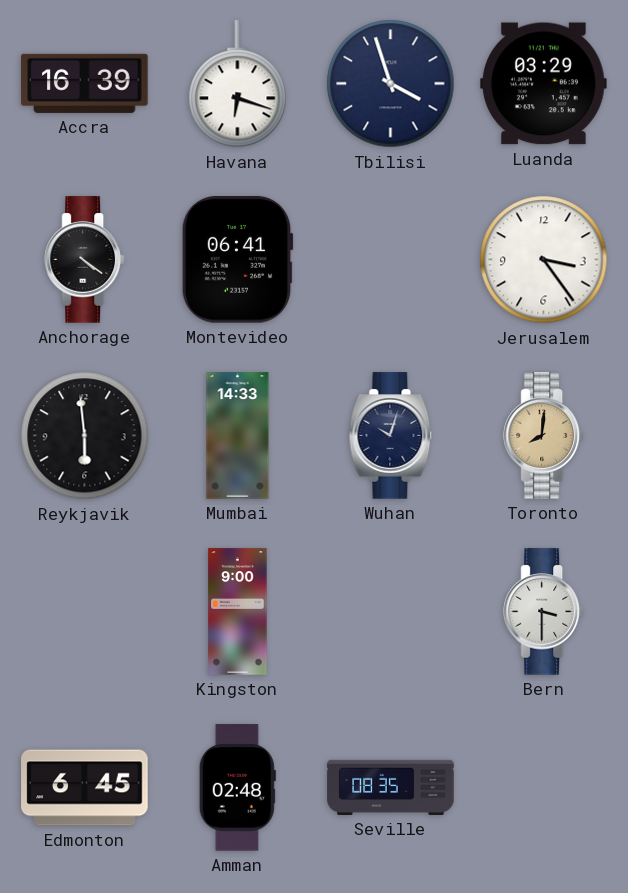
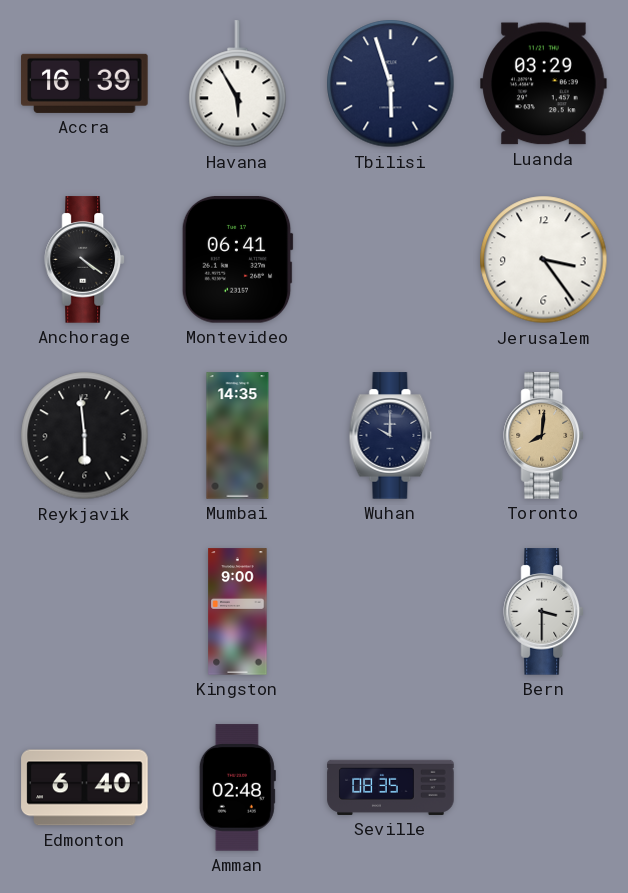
Havana: 6:18 -> 5:55
Tbilisi: 3:57 -> 5:57
Mumbai: 14:33 -> 14:35
Wuhan: 10:03 -> 10:00
Edmonton: 6:45 -> 6:40
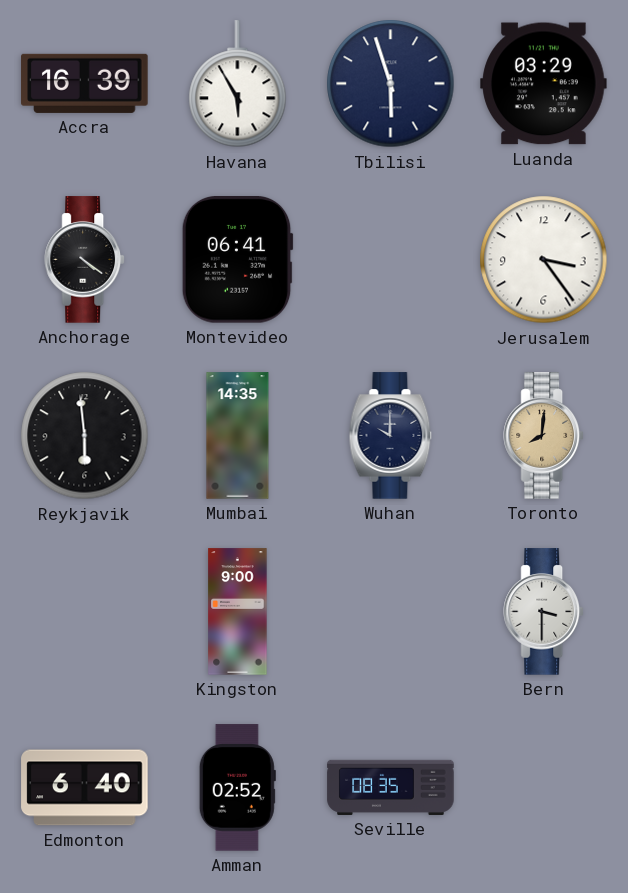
Amman: 02:48 -> 02:52
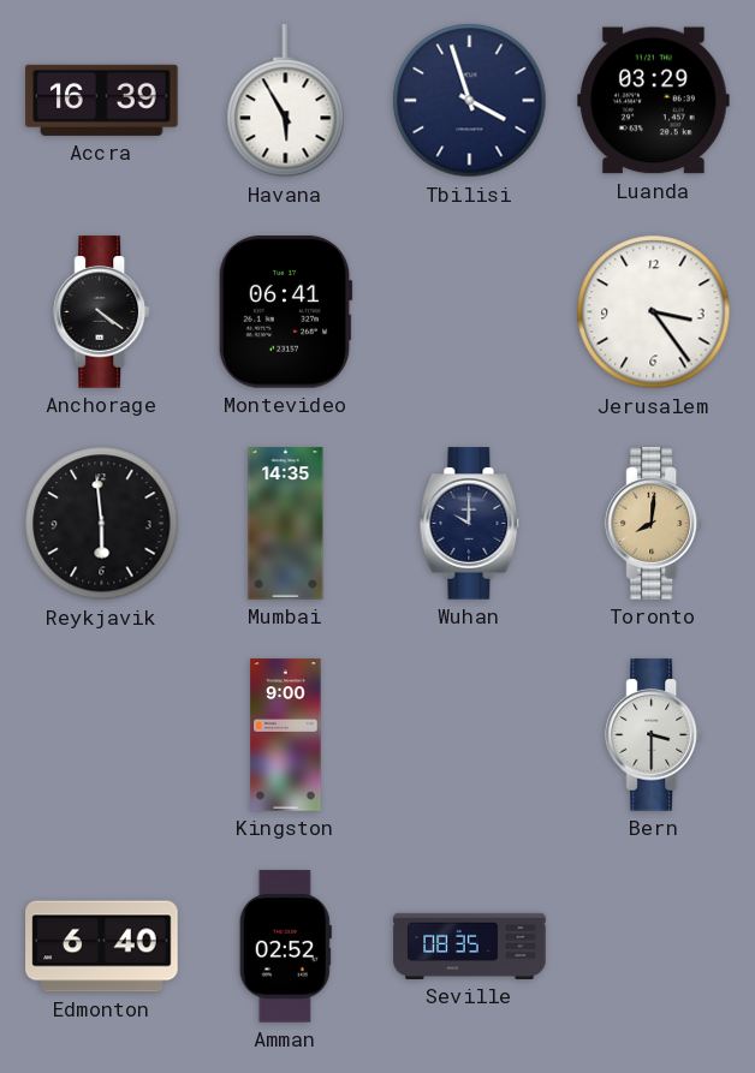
Tbilisi: 5:57 -> 3:57
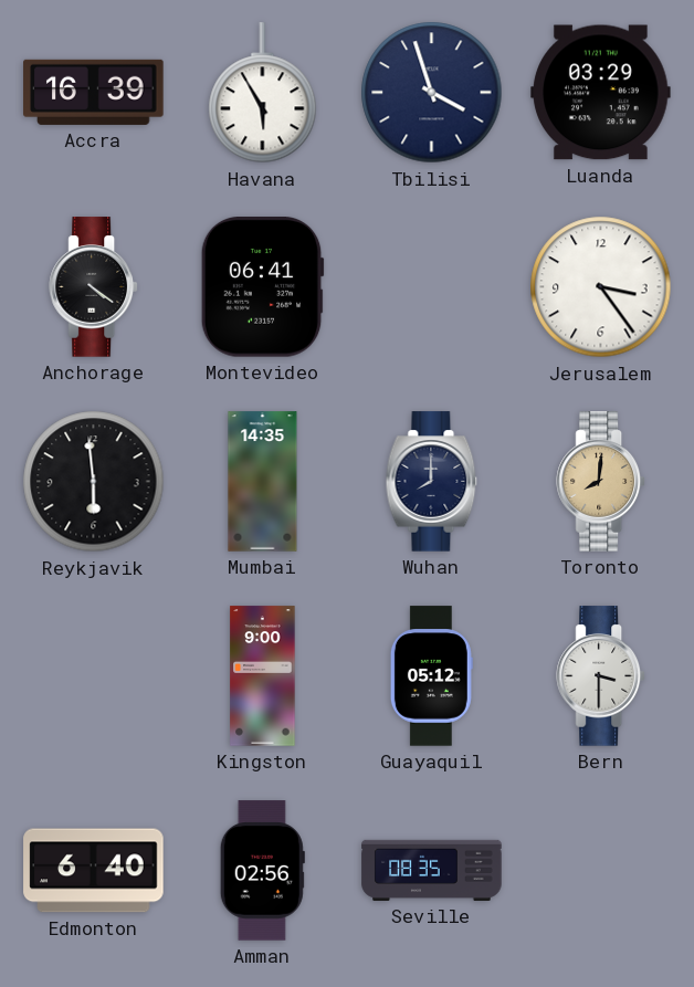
Wuhan: 10:00 -> 8:00
Guayaquil: none -> 05:12
Amman: 02:52 -> 02:56
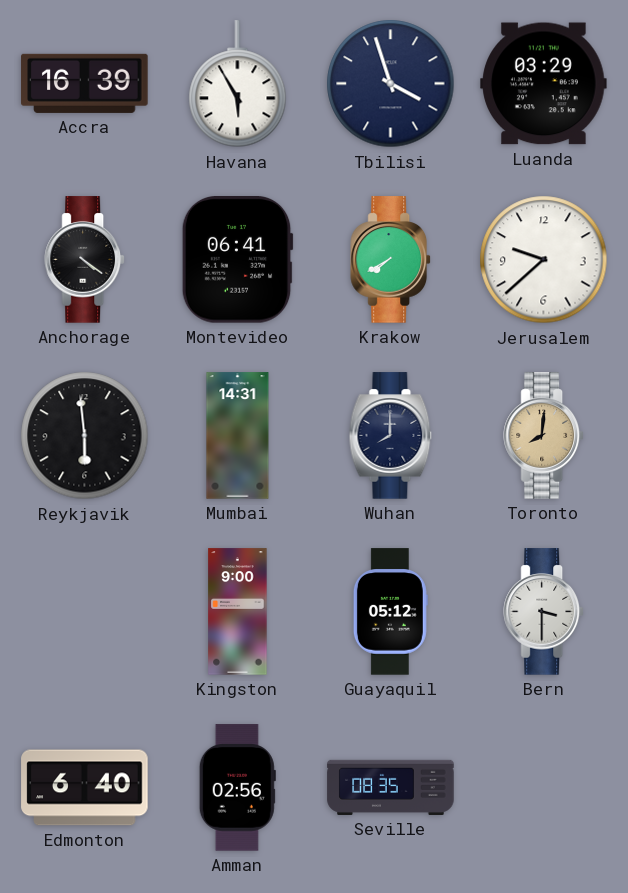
Krakow: none -> 7:40
Jerusalem: 3:24 -> 9:38
Mumbai: 14:35 -> 14:31
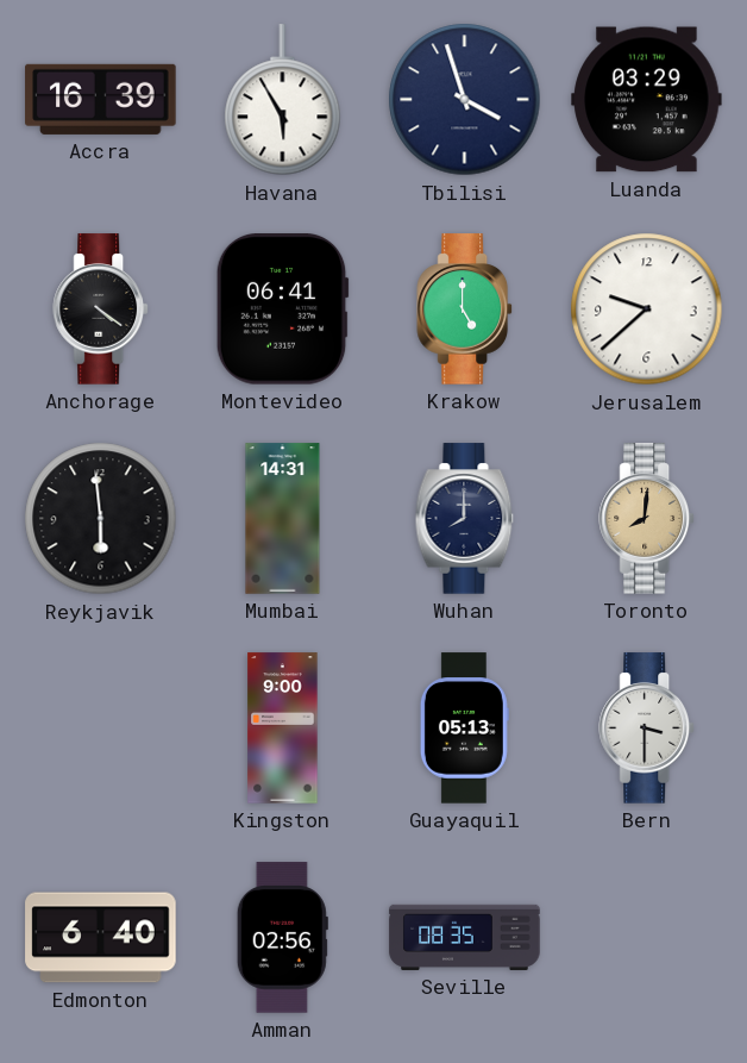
Krakow: 7:40 -> 5:00
Guayaquil: 05:12 -> 05:13
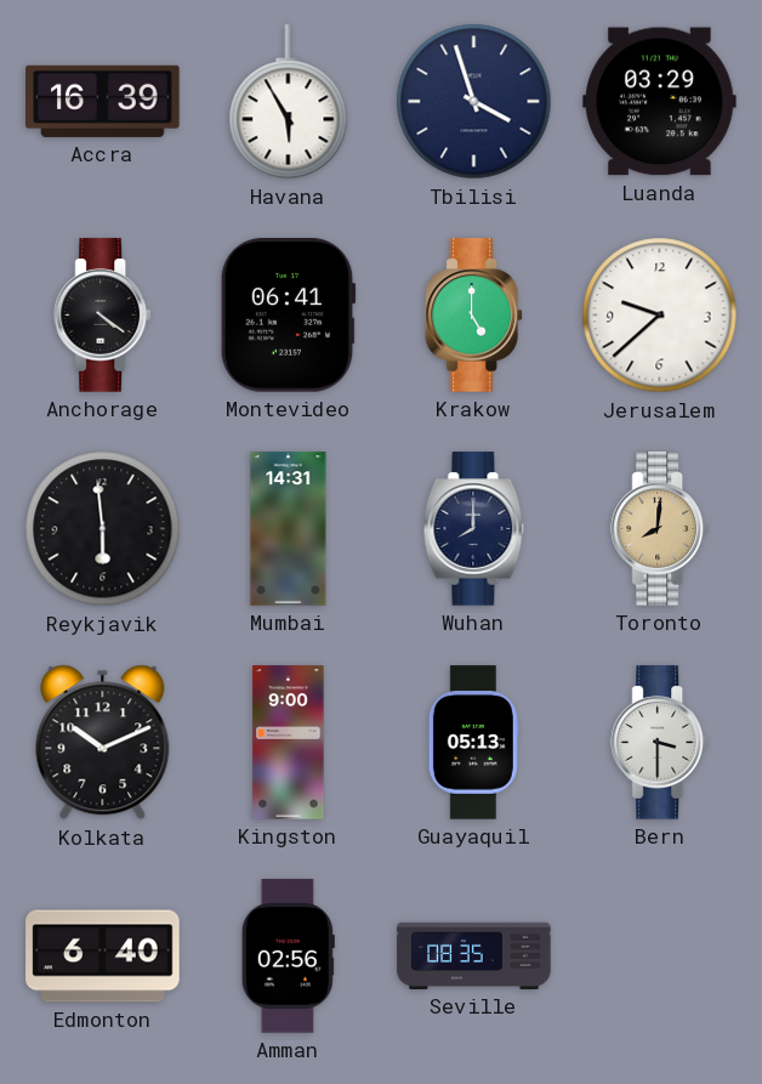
Kolkata: none -> 10:11
